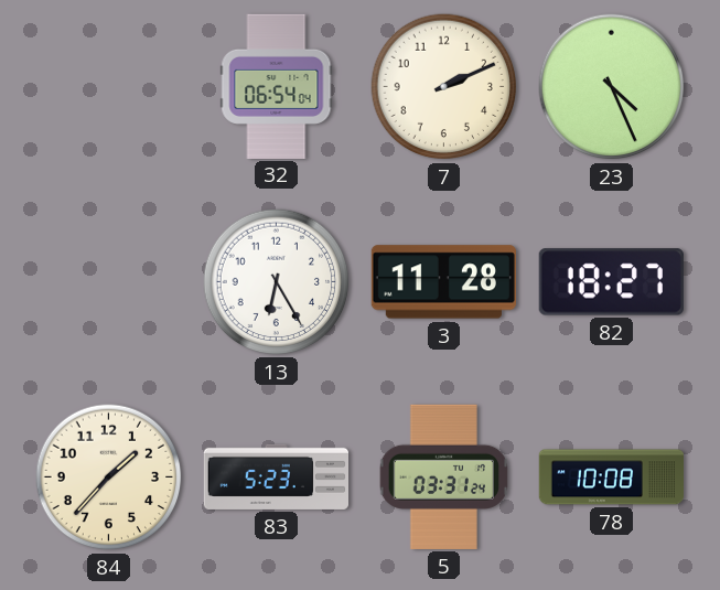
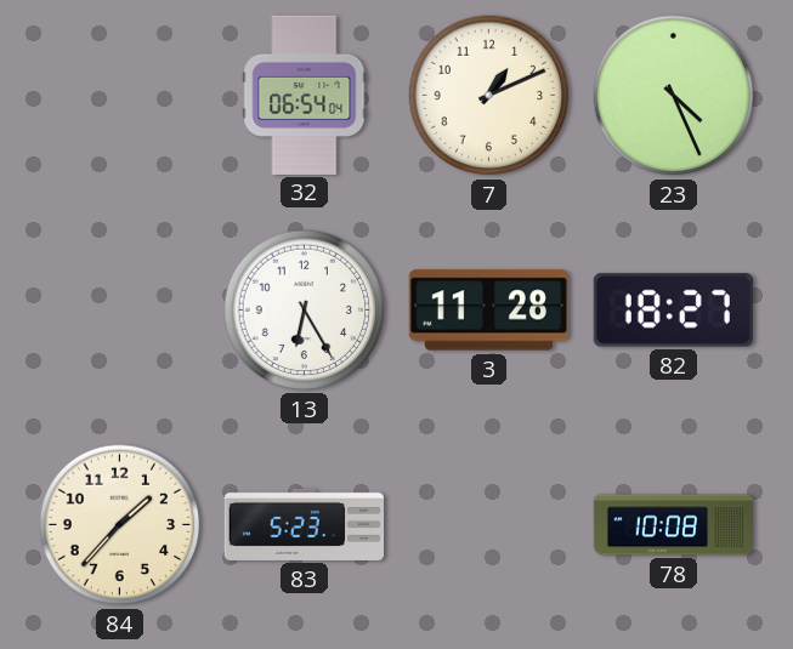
7: 2:11 -> 1:11
5: 03:31 -> none
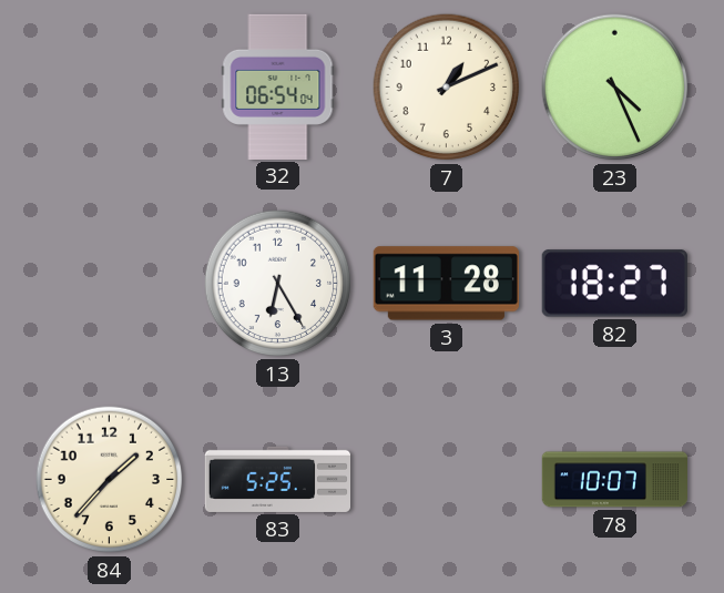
83: 5:23 -> 5:25
78: 10:08 -> 10:07
